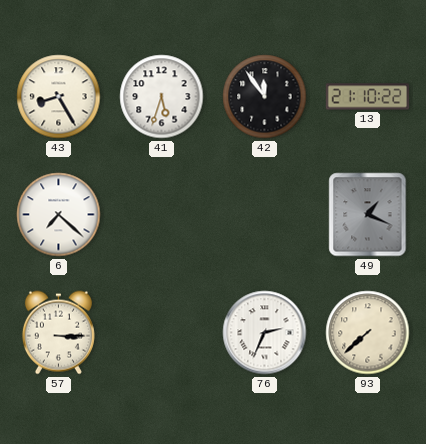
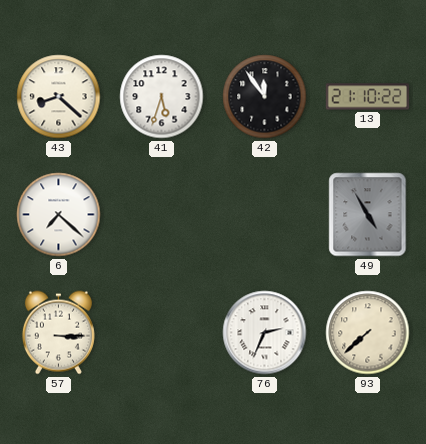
43: 8:25 -> 8:22
49: 1:19 -> 4:55
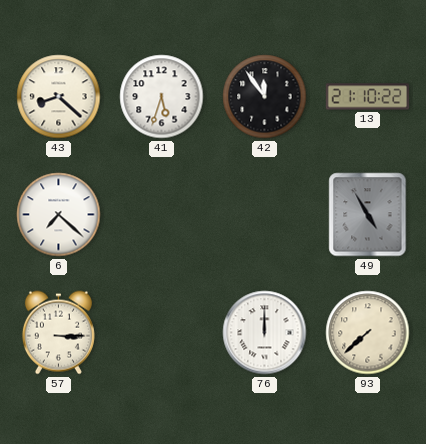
76: 2:34 -> 12:00
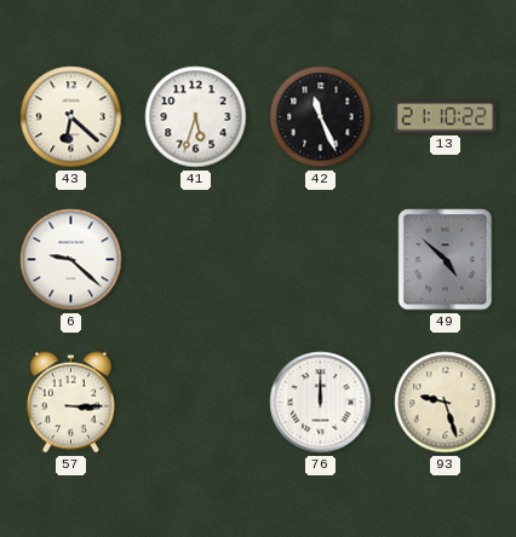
43: 8:22 -> 6:22
42: 11:54 -> 11:26
6: 7:22 -> 9:22
49: 4:55 -> 4:52
93: 7:38 -> 9:27
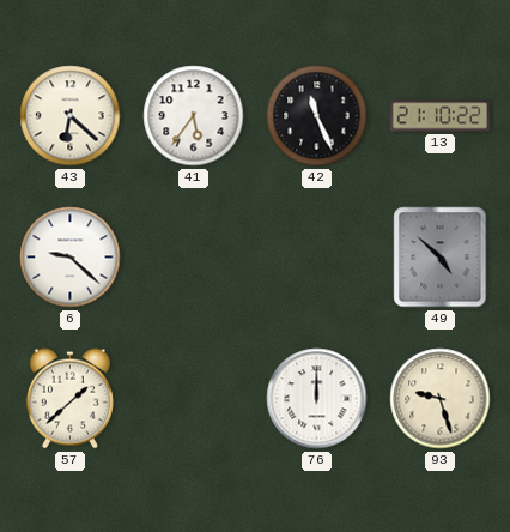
41: 5:33 -> 5:36
57: 3:15 -> 1:38
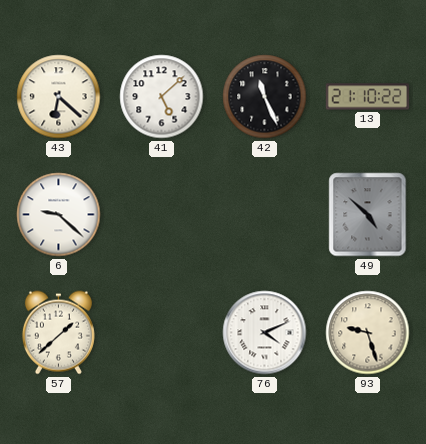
41: 5:36 -> 5:08
76: 12:00 -> 4:11
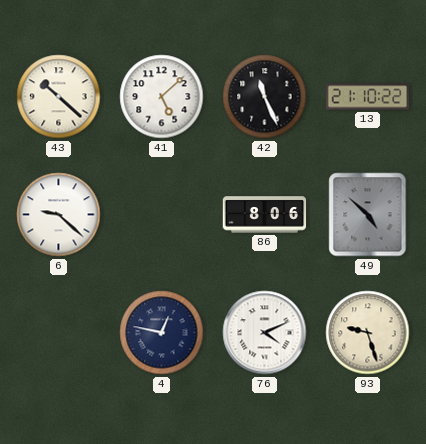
43: 6:22 -> 10:22
86: none -> 8:06
57: 1:38 -> none
4: none -> 12:47
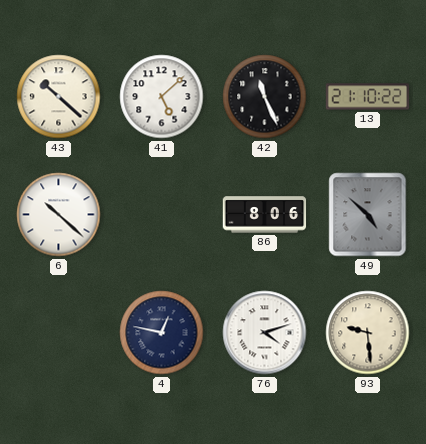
6: 9:22 -> 10:22
76: 4:11 -> 4:12
93: 9:27 -> 9:29
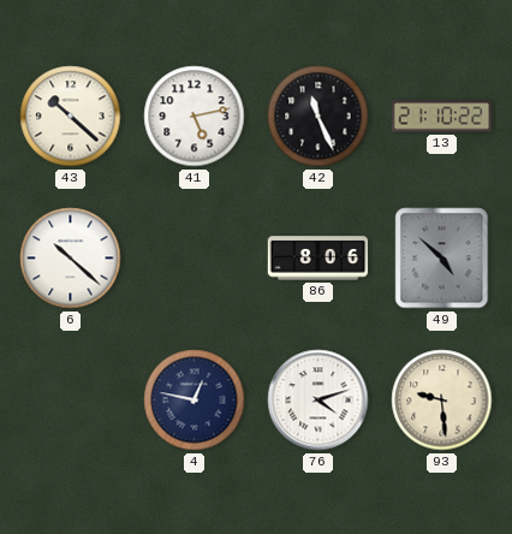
41: 5:08 -> 5:13
